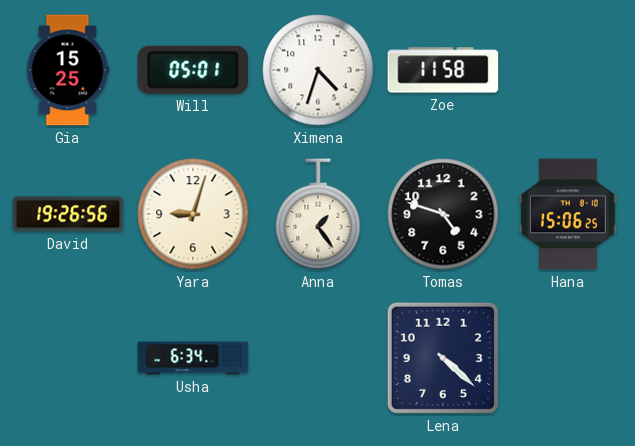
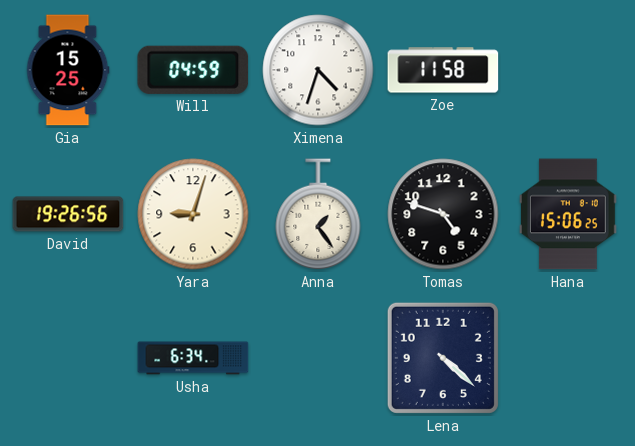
Will: 05:01 -> 04:59
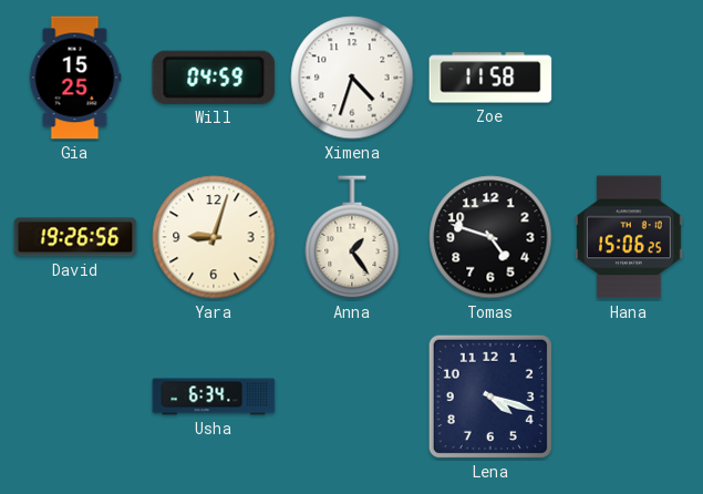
Lena: 4:22 -> 4:18
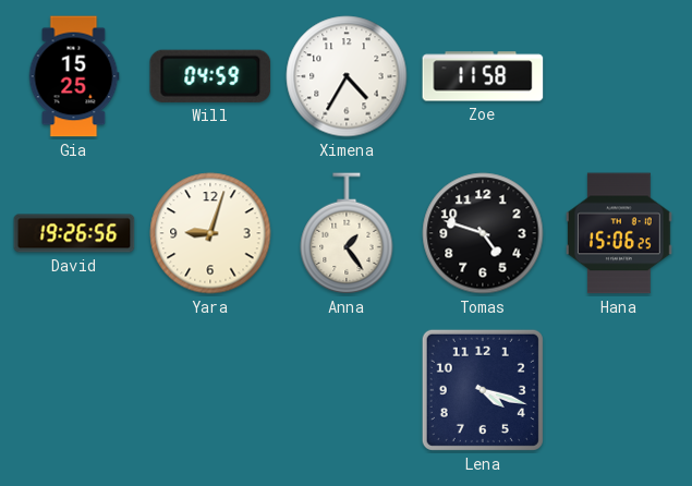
Ximena: 4:33 -> 4:35
Usha: 6:34 -> none
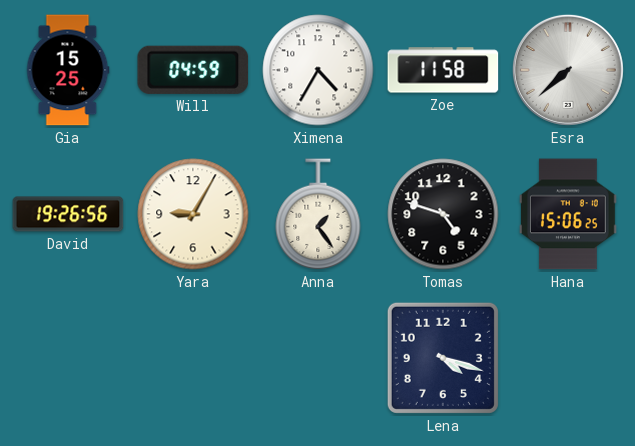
Esra: none -> 7:38
Yara: 9:03 -> 9:05
